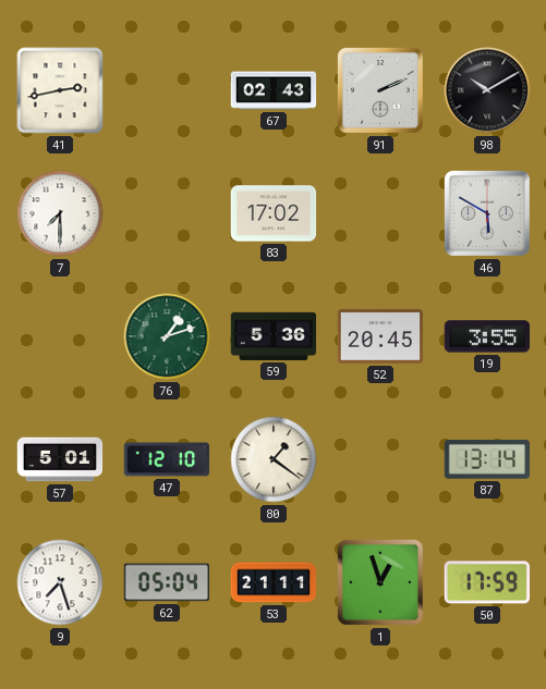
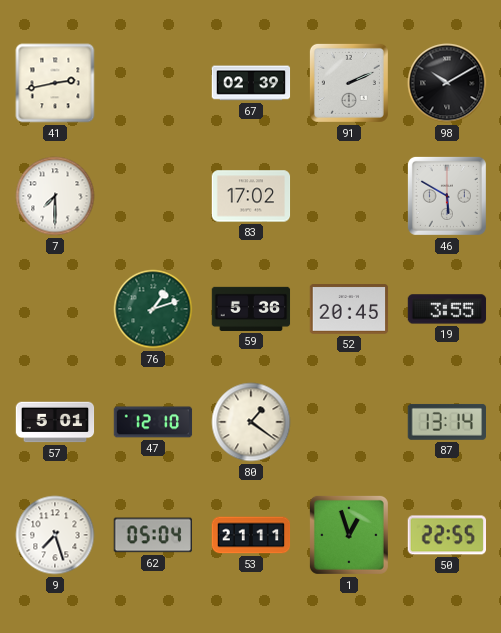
67: 02:43 -> 02:39
50: 17:59 -> 22:55
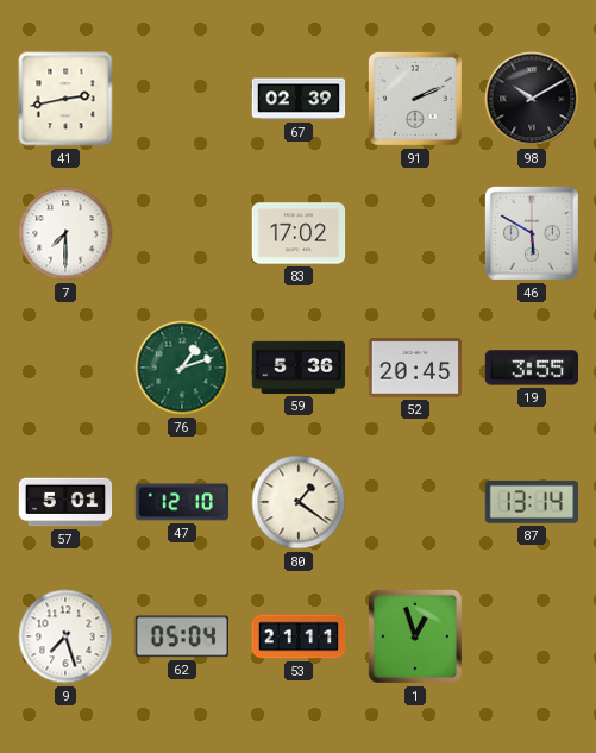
50: 22:55 -> none
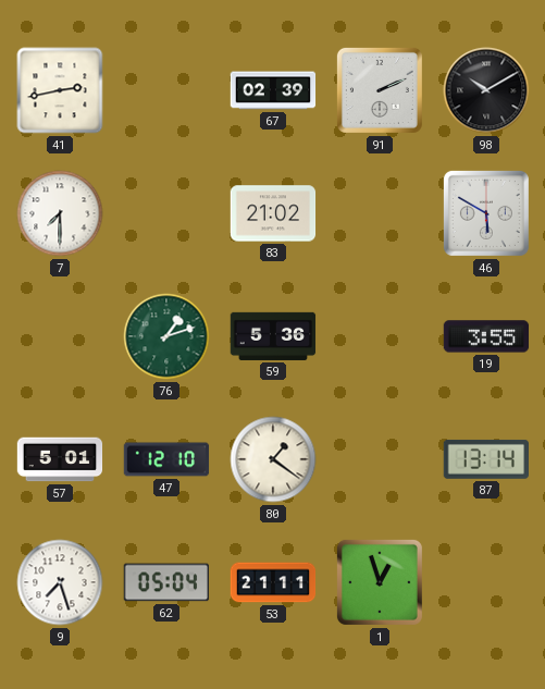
83: 17:02 -> 21:02
52: 20:45 -> none
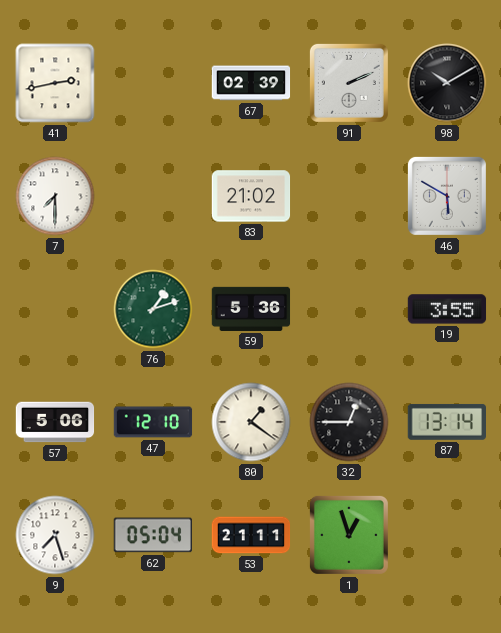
57: 5:01 -> 5:06
32: none -> 12:45
